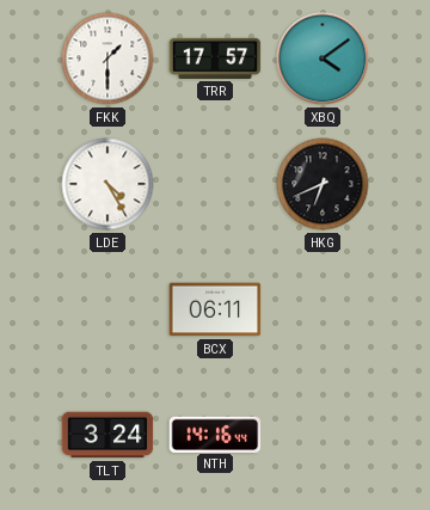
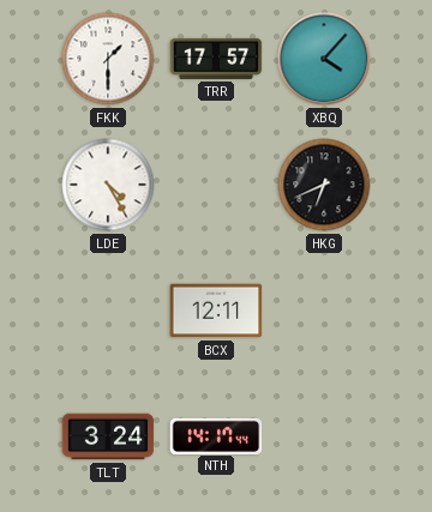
XBQ: 4:09 -> 4:07
BCX: 06:11 -> 12:11
NTH: 14:16 -> 14:17
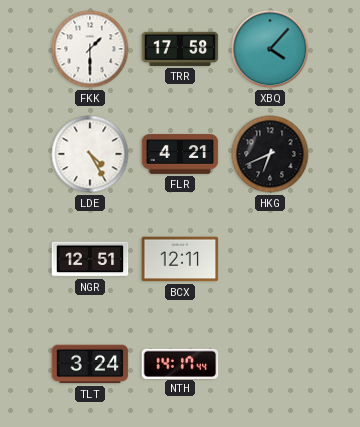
TRR: 17:57 -> 17:58
FLR: none -> 4:21
NGR: none -> 12:51
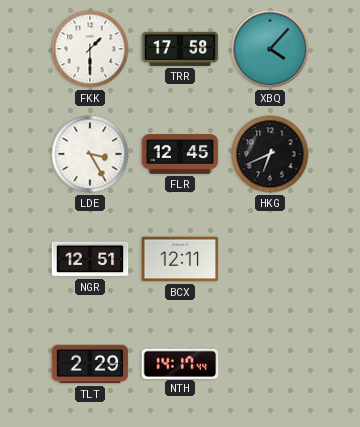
LDE: 4:25 -> 3:25
FLR: 4:21 -> 12:45
TLT: 3:24 -> 2:29
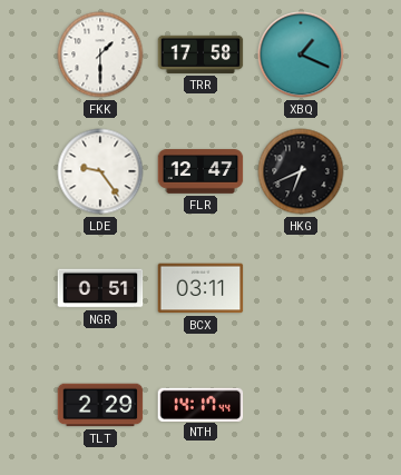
XBQ: 4:07 -> 1:19
LDE: 3:25 -> 9:24
FLR: 12:45 -> 12:47
NGR: 12:51 -> 0:51
BCX: 12:11 -> 03:11
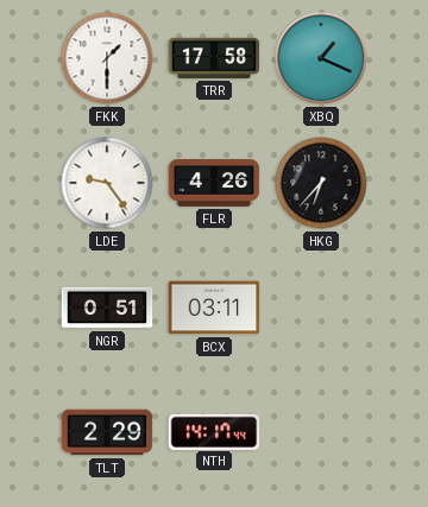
FLR: 12:47 -> 4:26
HKG: 6:41 -> 6:37
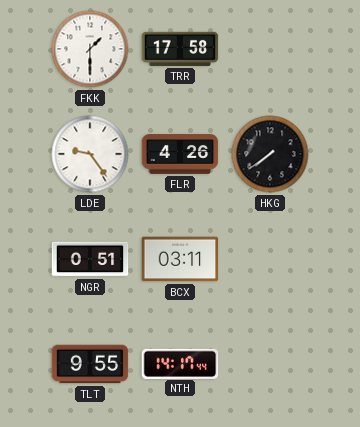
XBQ: 1:19 -> none
HKG: 6:37 -> 7:39
TLT: 2:29 -> 9:55
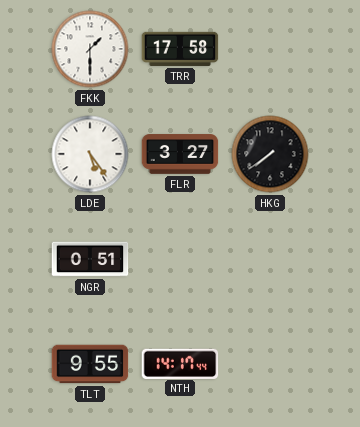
LDE: 9:24 -> 5:24
FLR: 4:26 -> 3:27
BCX: 03:11 -> none
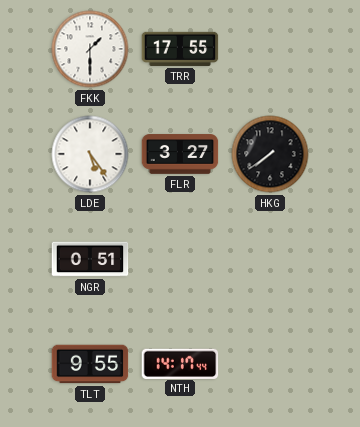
TRR: 17:58 -> 17:55
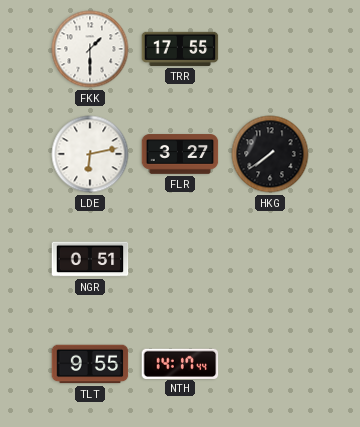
LDE: 5:24 -> 6:13
